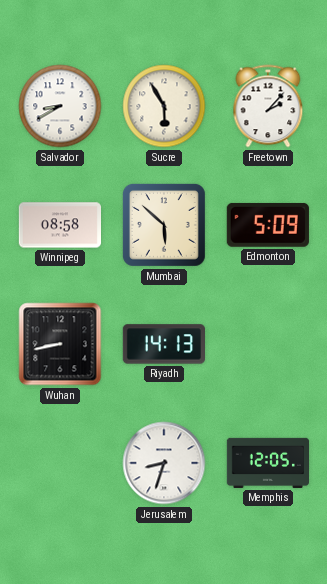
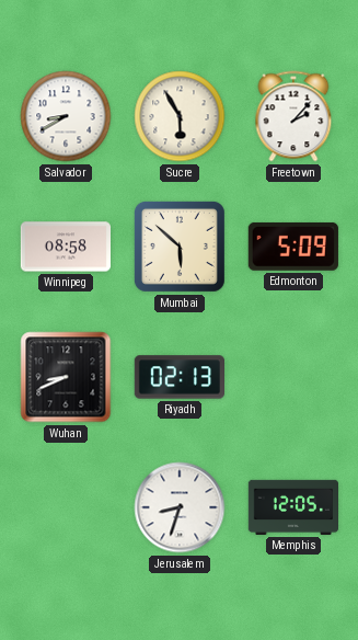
Wuhan: 8:43 -> 8:41
Riyadh: 14:13 -> 02:13
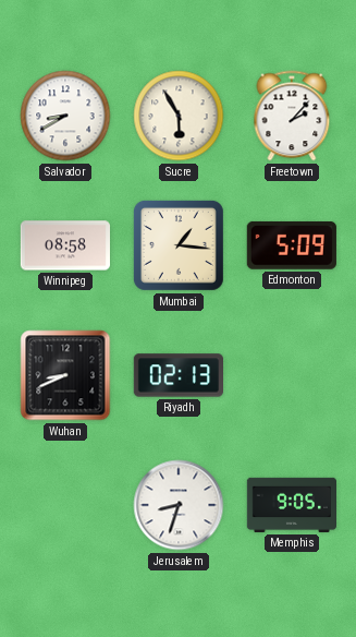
Mumbai: 5:52 -> 1:16
Memphis: 12:05 -> 9:05
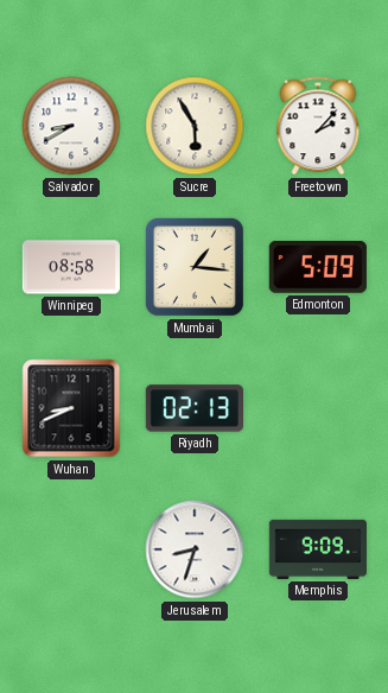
Memphis: 9:05 -> 9:09
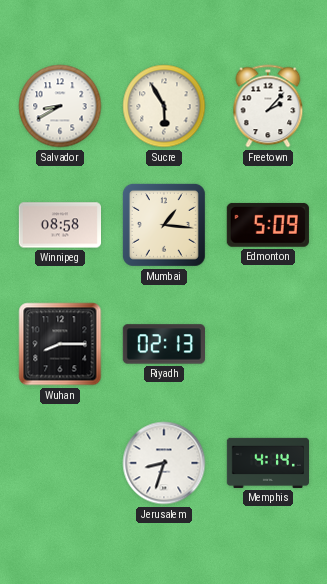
Wuhan: 8:41 -> 8:15
Memphis: 9:09 -> 4:14
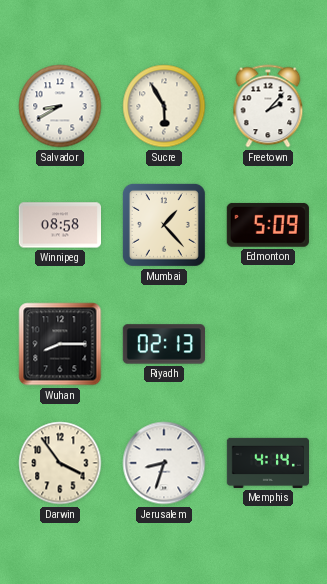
Mumbai: 1:16 -> 1:23
Darwin: none -> 3:54
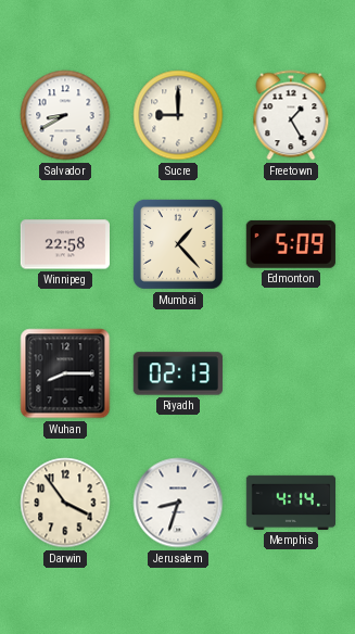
Sucre: 5:55 -> 9:00
Freetown: 2:07 -> 1:25
Winnipeg: 08:58 -> 22:58
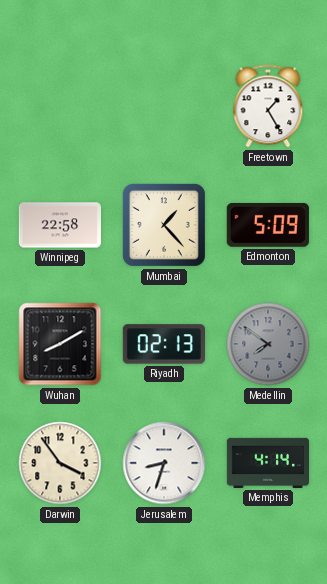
Salvador: 8:40 -> none
Sucre: 9:00 -> none
Wuhan: 8:15 -> 8:10
Medellin: none -> 7:51
